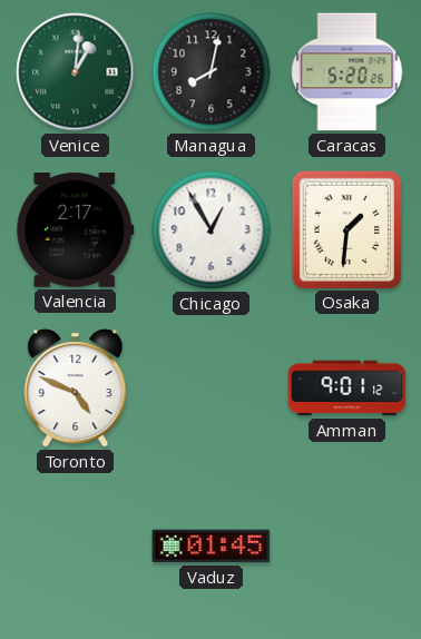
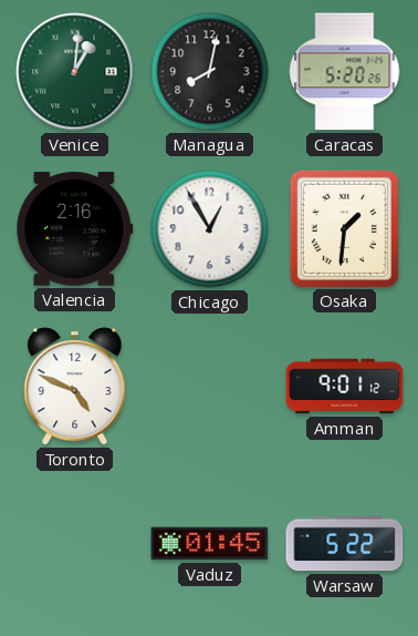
Valencia: 2:17 -> 2:16
Warsaw: none -> 5:22
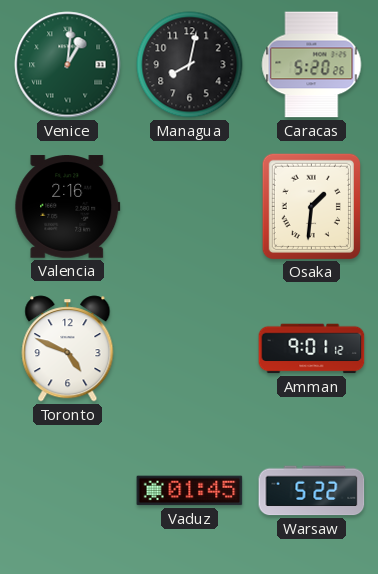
Chicago: 12:55 -> none
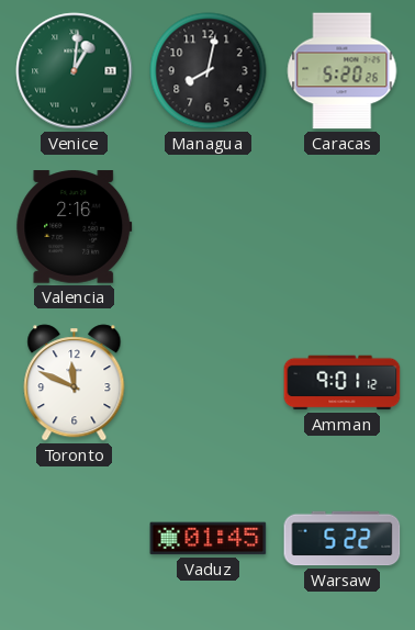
Osaka: 1:31 -> none
Toronto: 4:49 -> 11:49
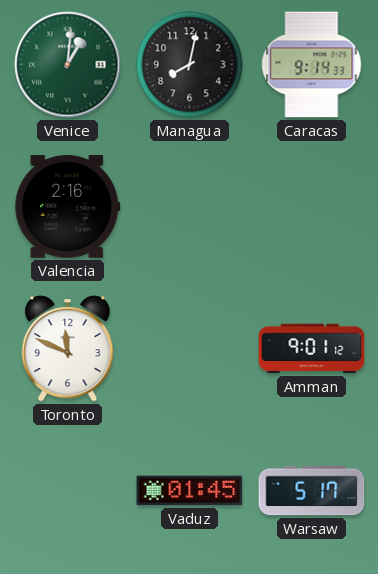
Caracas: 5:20 -> 9:14
Warsaw: 5:22 -> 5:17
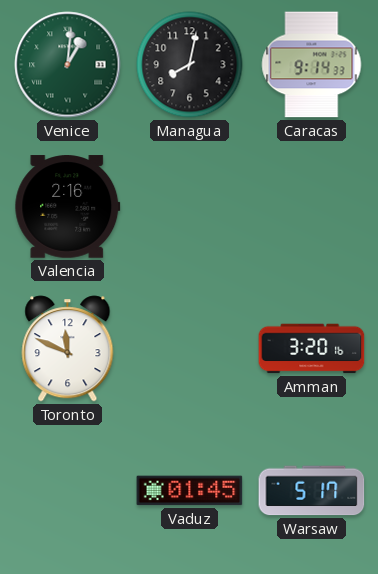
Amman: 9:01 -> 3:20
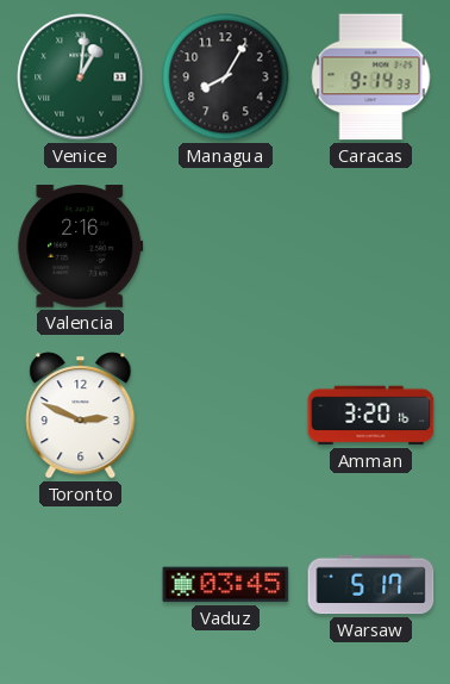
Managua: 8:02 -> 8:05
Toronto: 11:49 -> 2:49
Vaduz: 01:45 -> 03:45
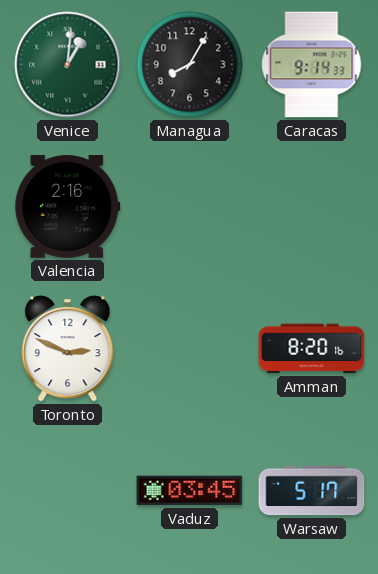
Amman: 3:20 -> 8:20
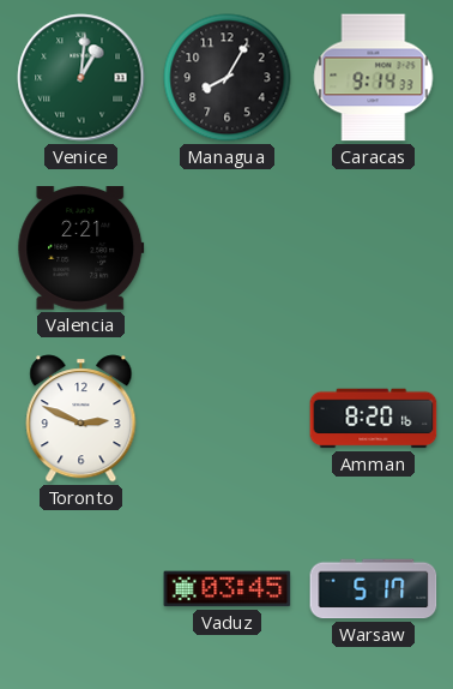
Valencia: 2:16 -> 2:21
